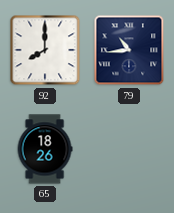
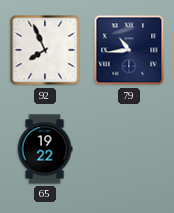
92: 8:00 -> 7:56
65: 18:26 -> 19:22
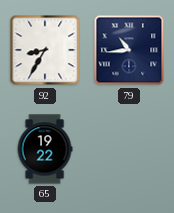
92: 7:56 -> 8:35
